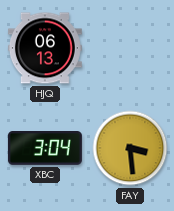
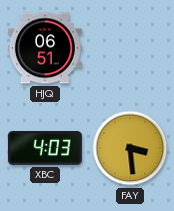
HJQ: 06:13 -> 06:51
XBC: 3:04 -> 4:03
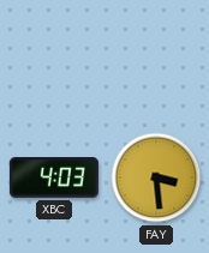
HJQ: 06:51 -> none
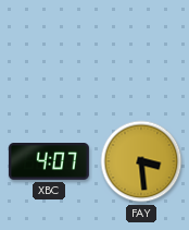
XBC: 4:03 -> 4:07
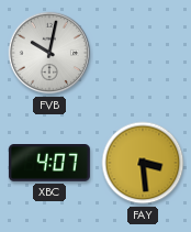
FVB: none -> 10:02
